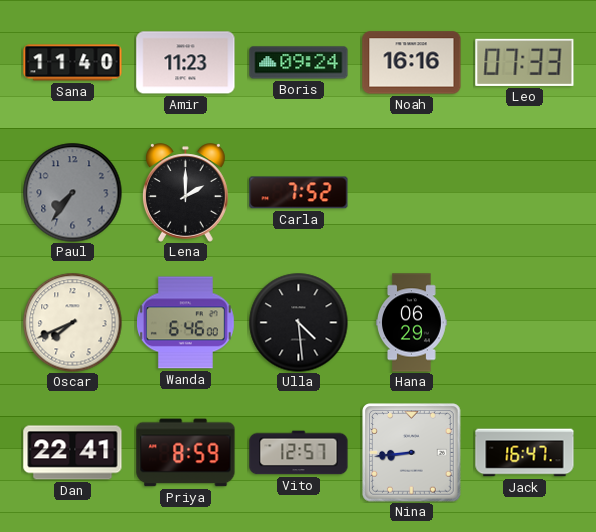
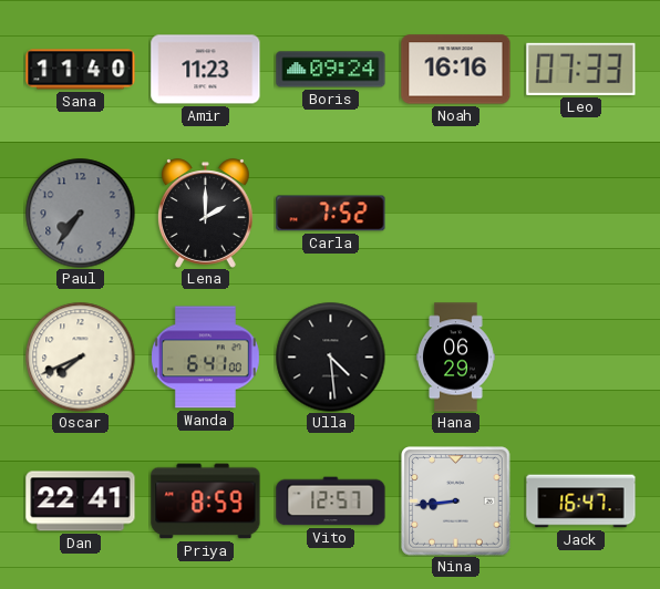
Wanda: 6:46 -> 6:41
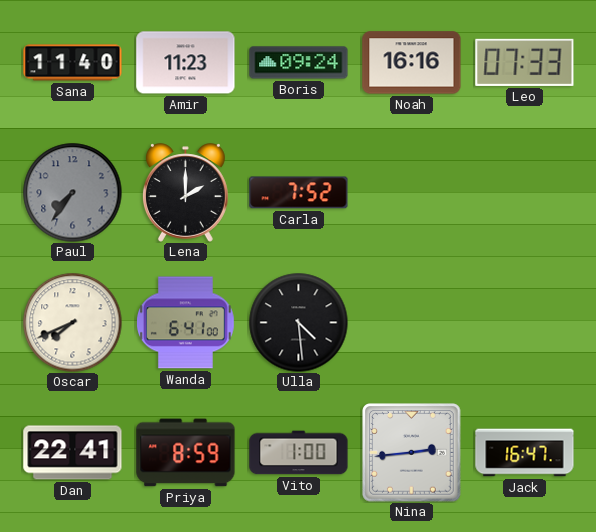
Hana: 06:29 -> none
Vito: 12:57 -> 1:00
Nina: 8:44 -> 2:44
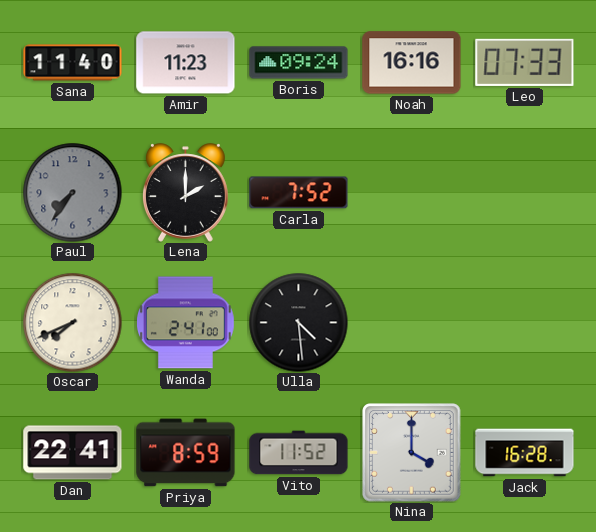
Wanda: 6:41 -> 2:41
Vito: 1:00 -> 11:52
Nina: 2:44 -> 4:00
Jack: 16:47 -> 16:28
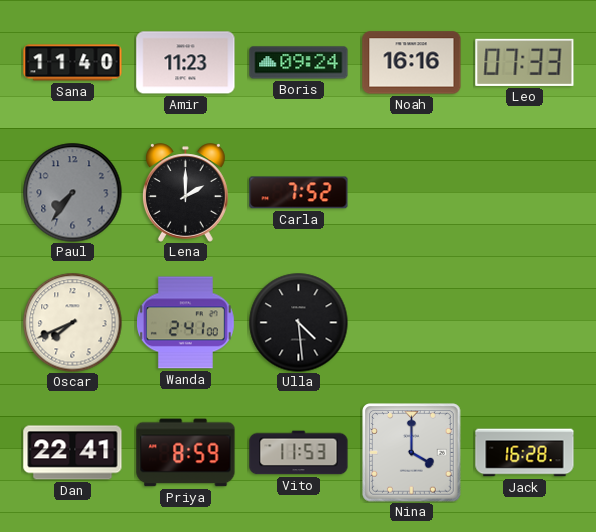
Vito: 11:52 -> 11:53
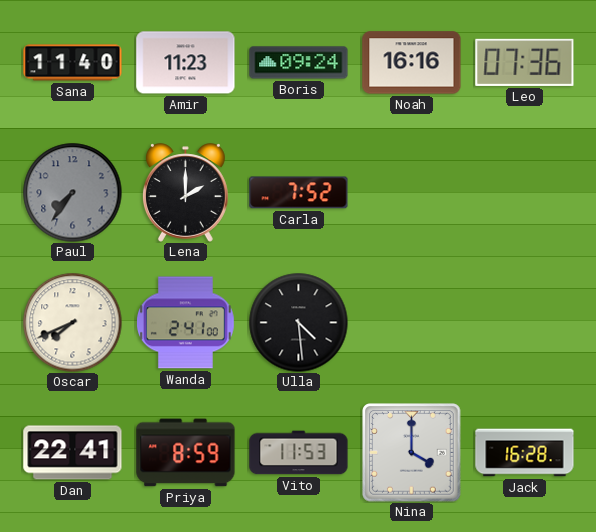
Leo: 07:33 -> 07:36
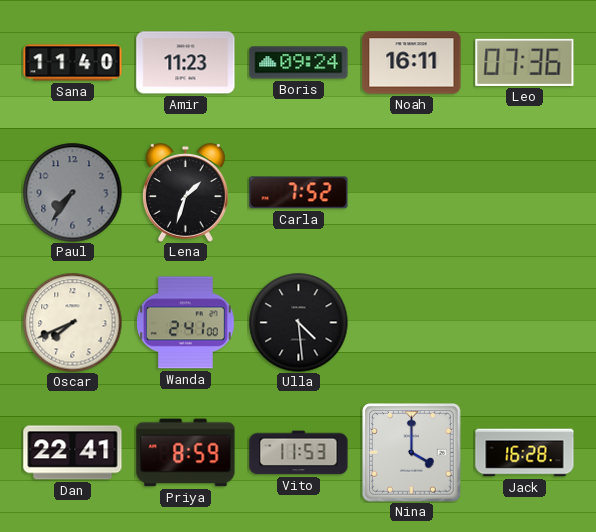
Noah: 16:16 -> 16:11
Lena: 2:00 -> 1:33
